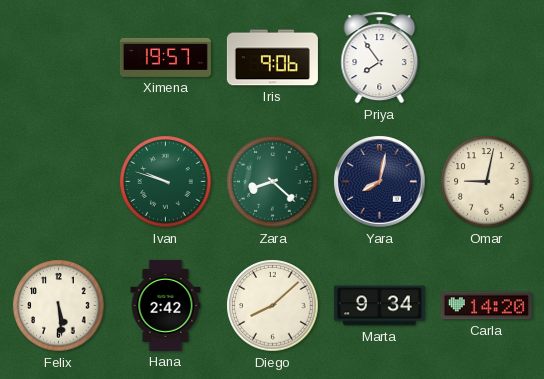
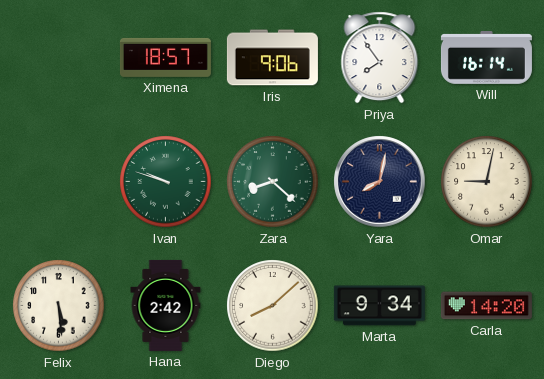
Ximena: 19:57 -> 18:57
Will: none -> 16:14
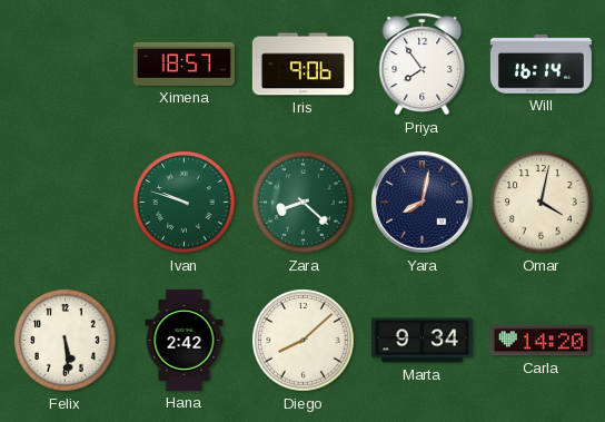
Omar: 9:02 -> 4:02
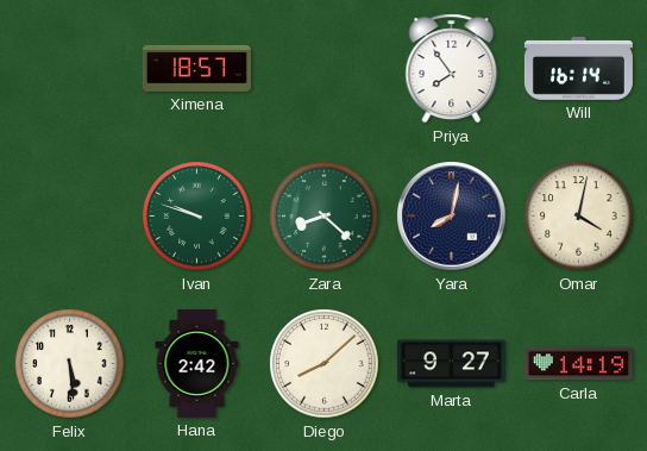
Iris: 9:06 -> none
Marta: 9:34 -> 9:27
Carla: 14:20 -> 14:19
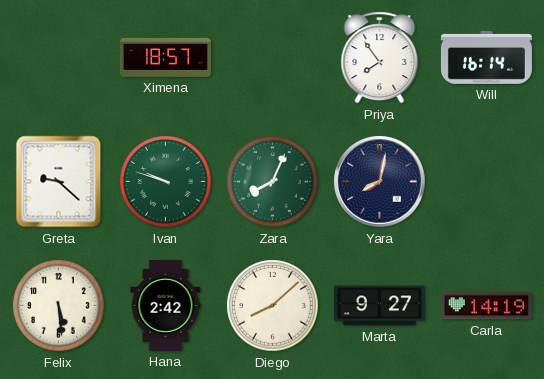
Greta: none -> 9:22
Zara: 8:22 -> 8:04
Omar: 4:02 -> none
